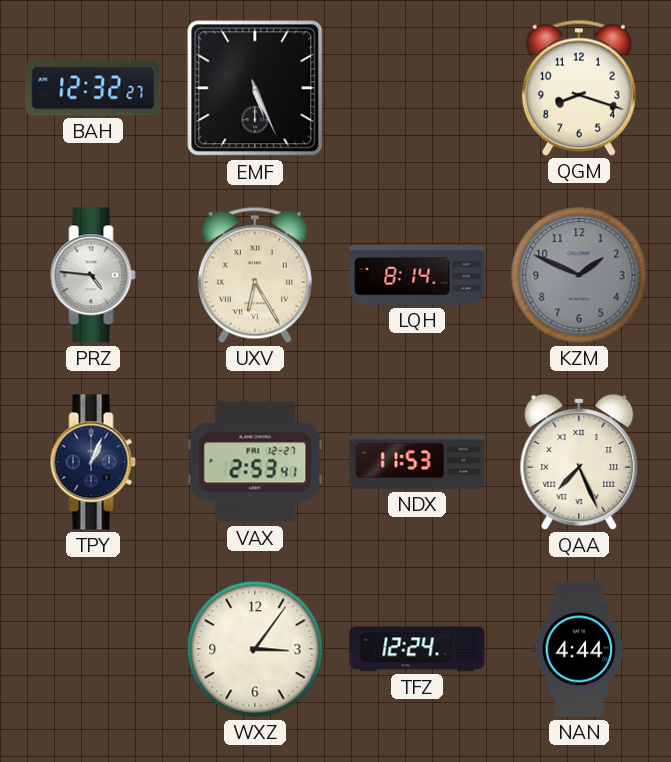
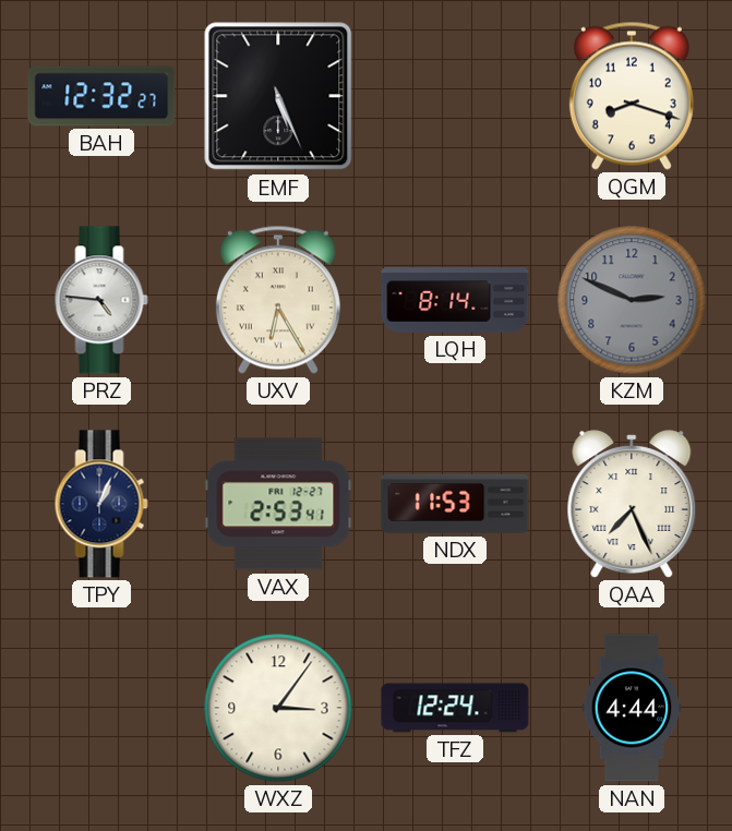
KZM: 1:49 -> 2:49
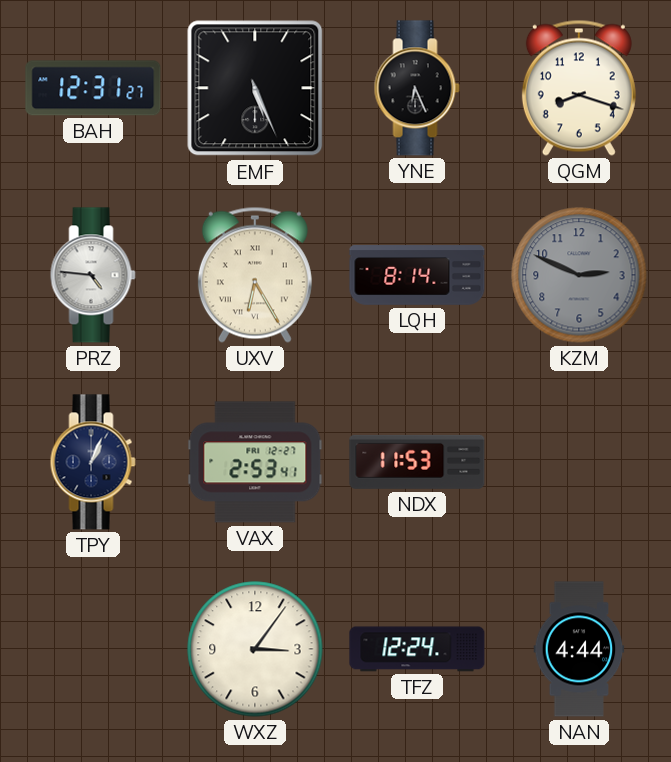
BAH: 12:32 -> 12:31
YNE: none -> 6:26
QAA: 7:26 -> none
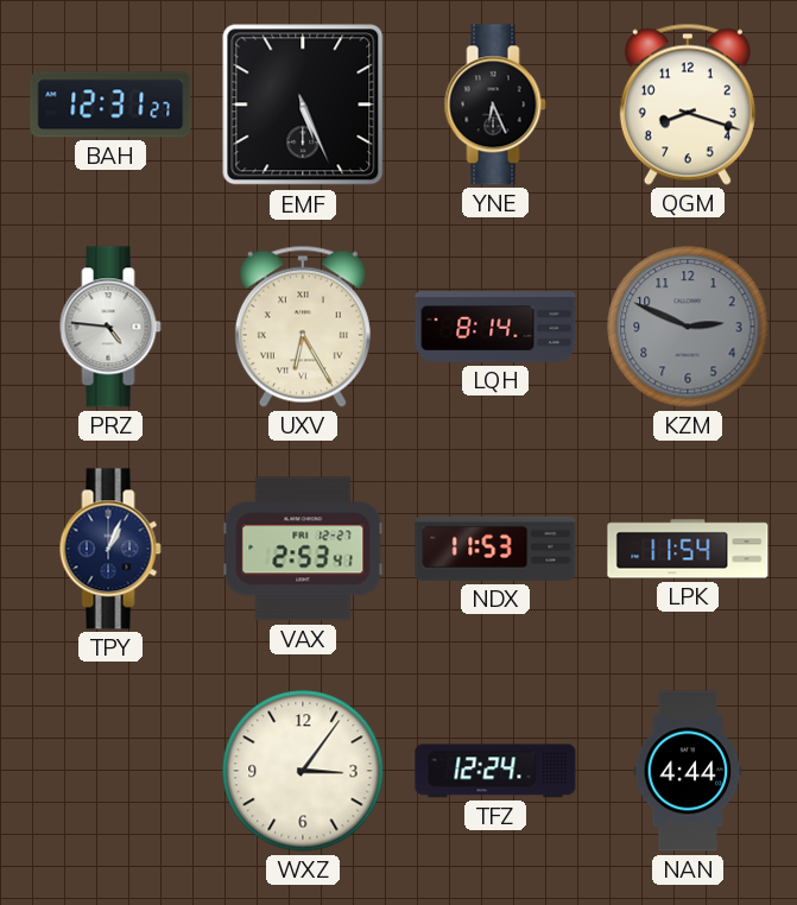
LPK: none -> 11:54
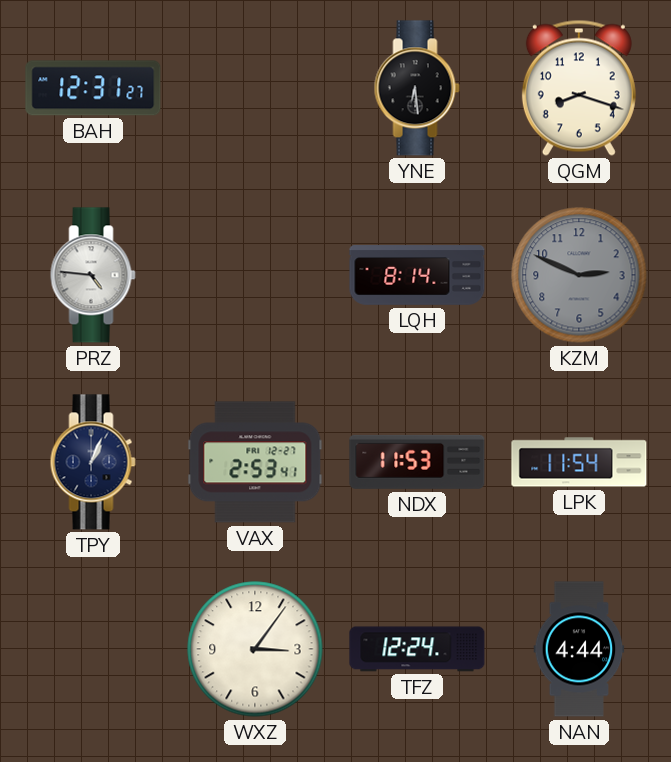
EMF: 5:26 -> none
YNE: 6:26 -> 6:29
UXV: 6:25 -> none
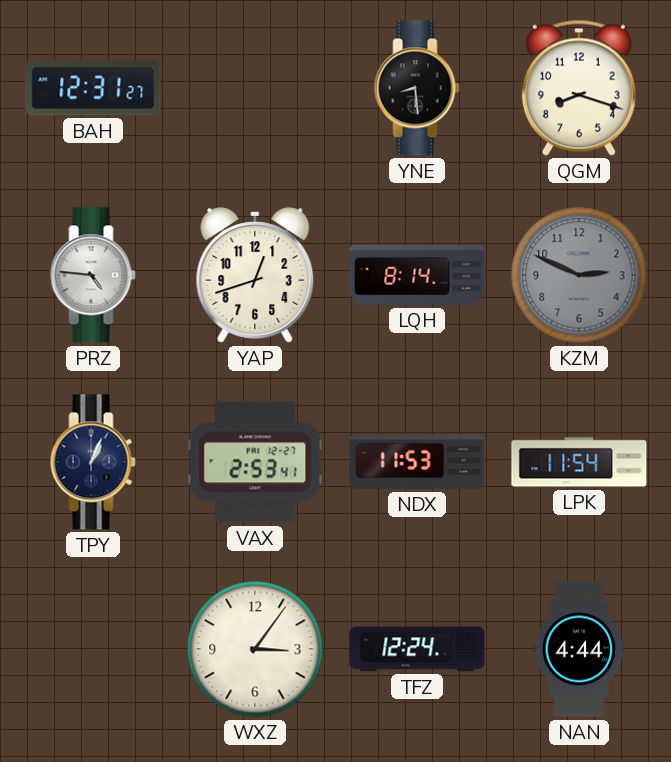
YNE: 6:29 -> 8:29
YAP: none -> 12:42
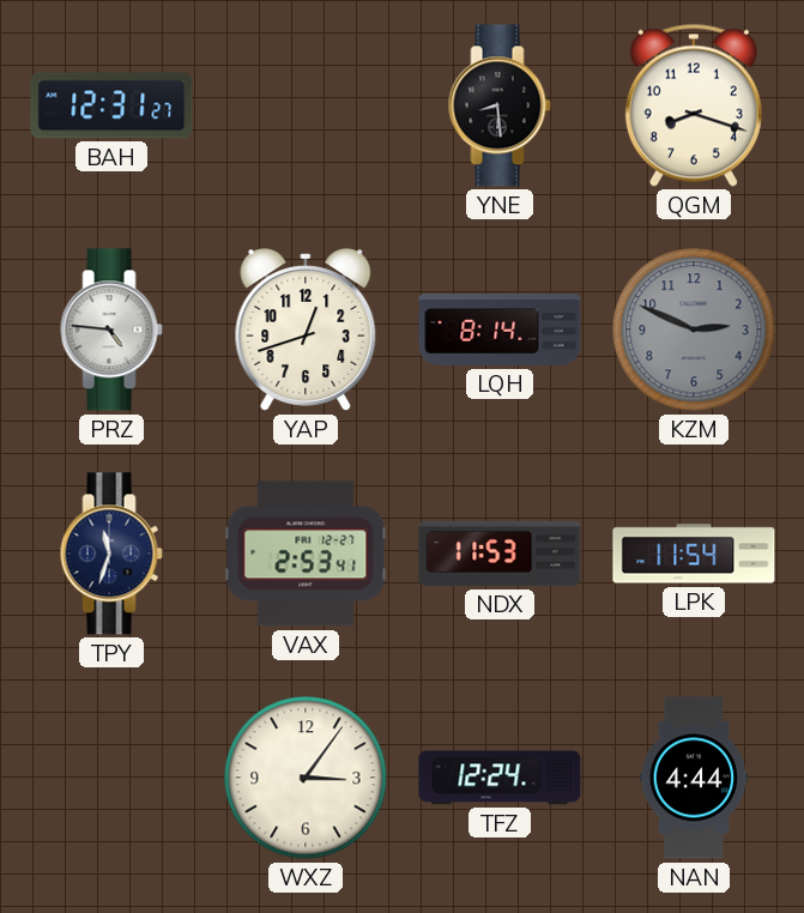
TPY: 1:04 -> 11:33
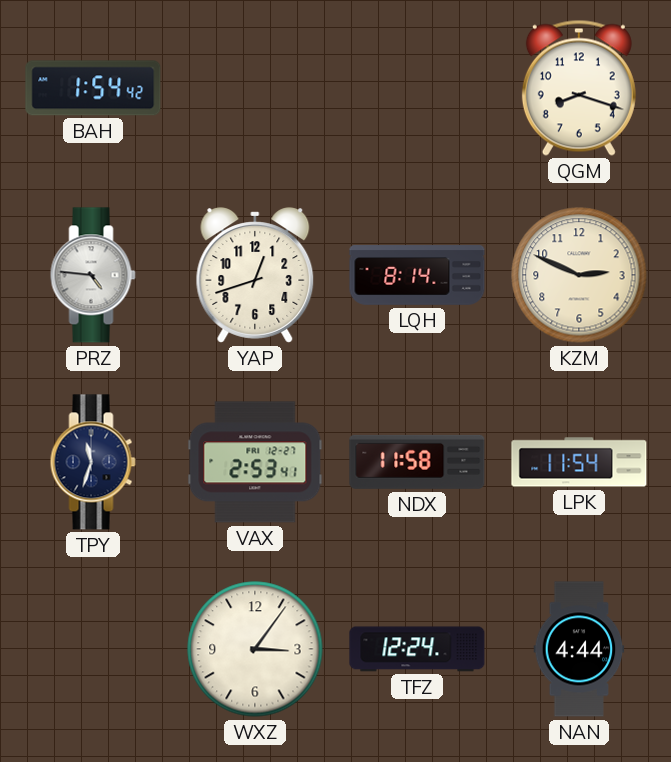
BAH: 12:31 -> 1:54
YNE: 8:29 -> none
KZM dial: grey -> cream
NDX: 11:53 -> 11:58
